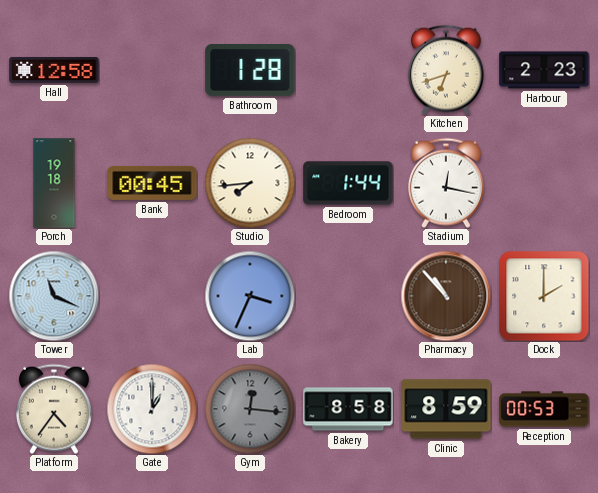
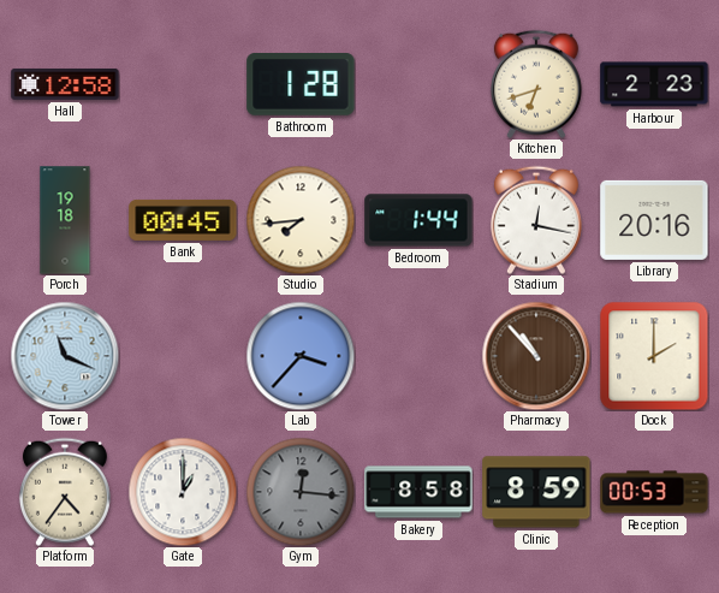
Library: none -> 20:16
Lab: 3:34 -> 3:37
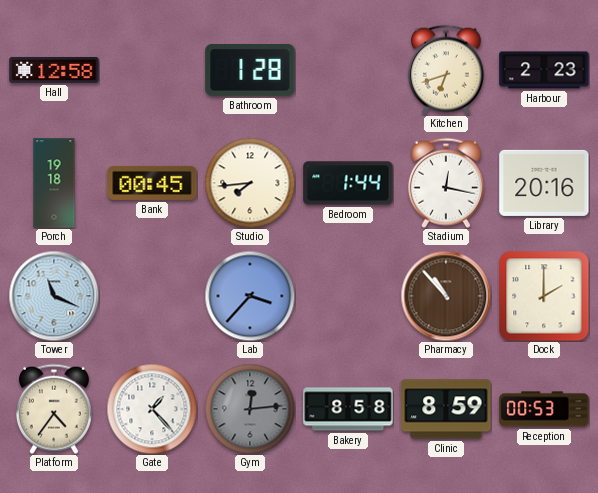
Gate: 1:00 -> 1:23
Gym: 12:16 -> 12:14
